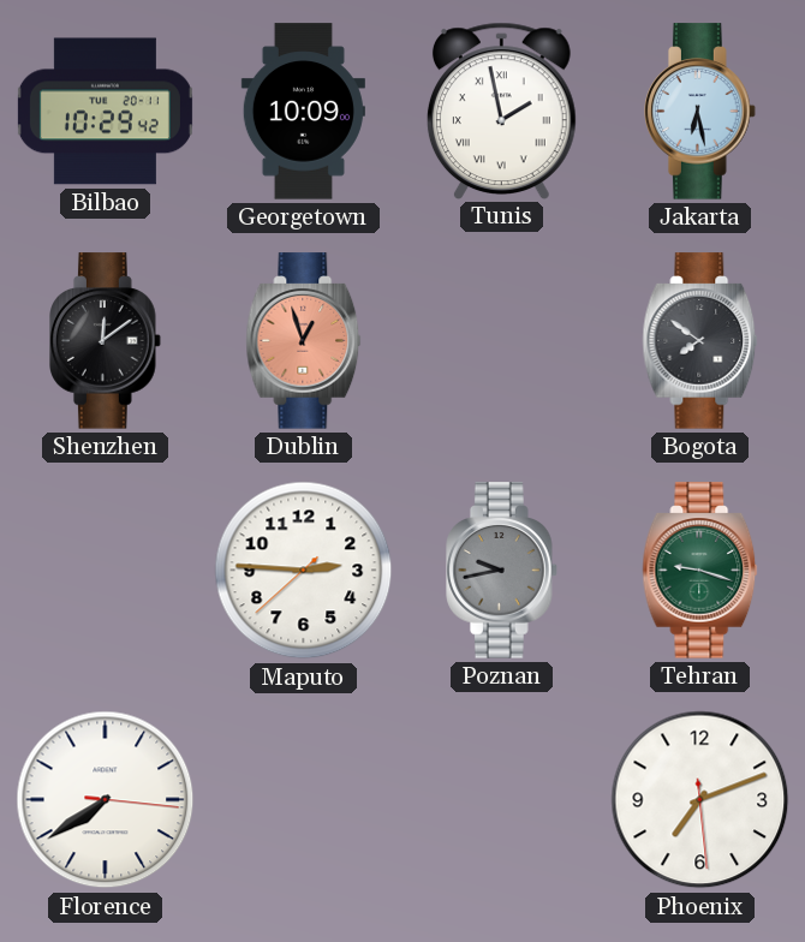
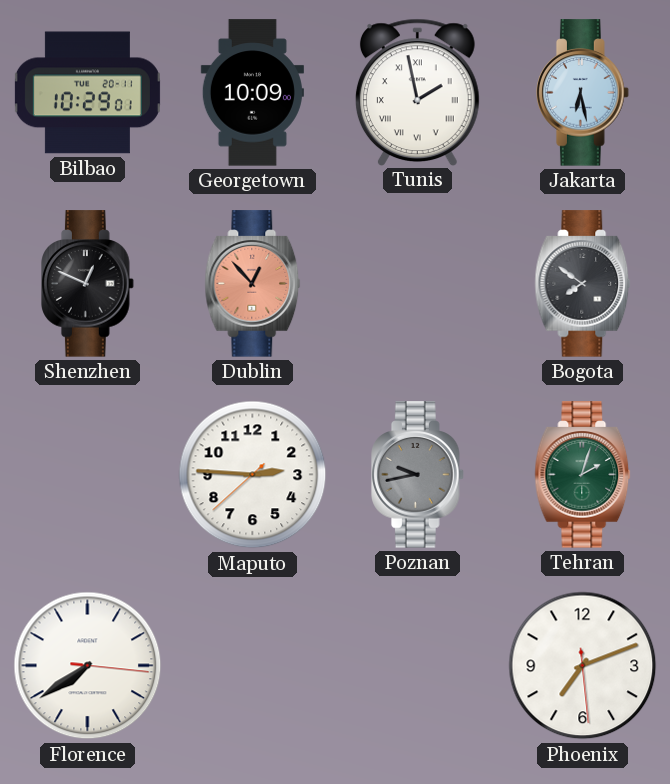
Bilbao: 10:29:42 -> 10:29:01
Shenzhen: 12:09 -> 12:49
Dublin: 12:57 -> 12:53
Tehran: 9:18 -> 2:03
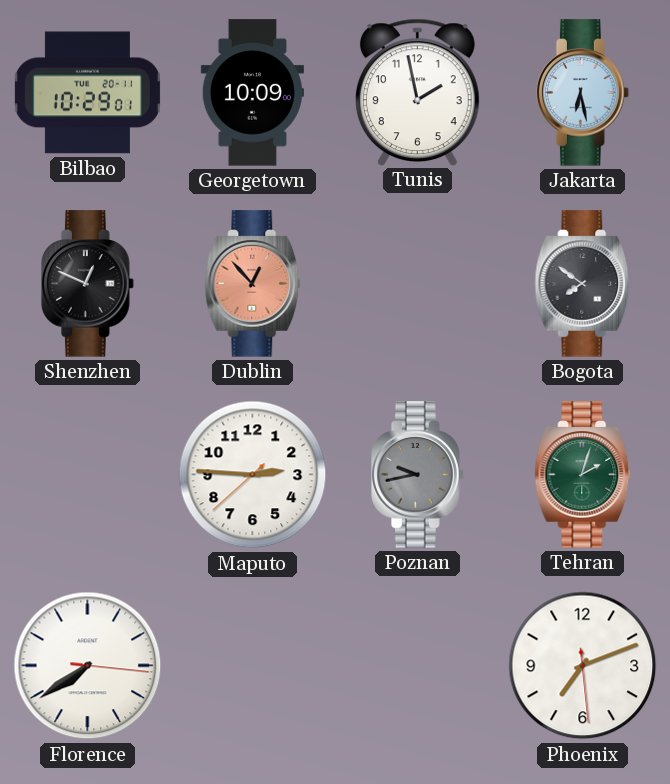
Tunis numerals: Roman -> Arabic
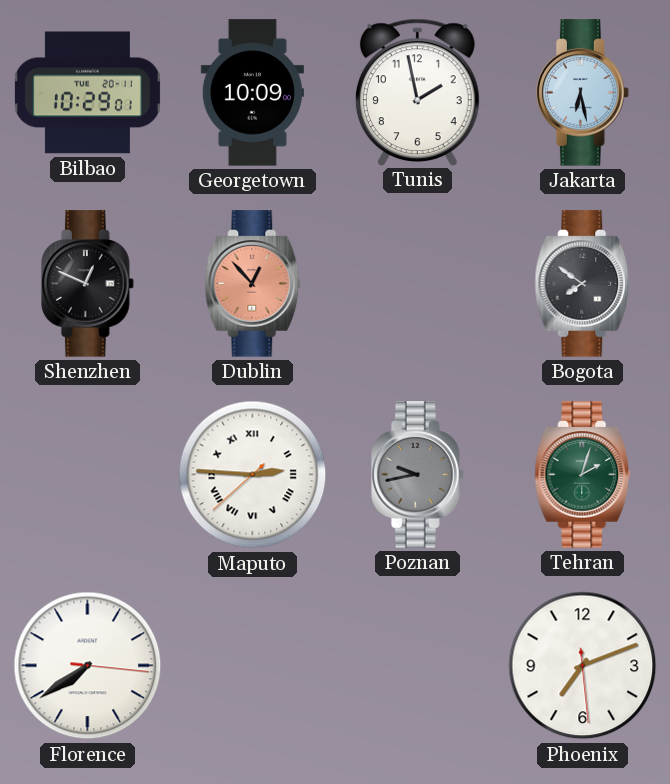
Maputo numerals: Arabic -> Roman
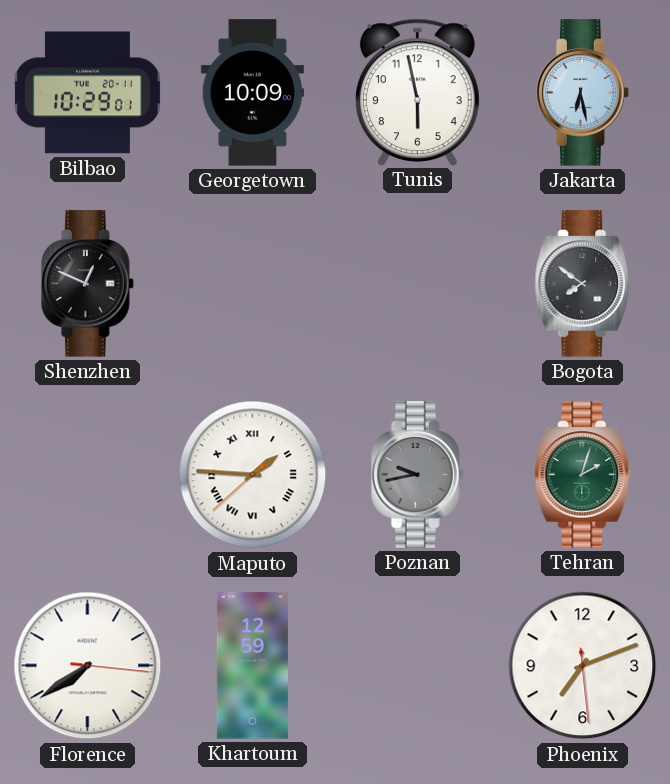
Tunis: 1:58 -> 5:58
Dublin: 12:53 -> none
Maputo: 2:45 -> 1:45
Khartoum: none -> 12:59
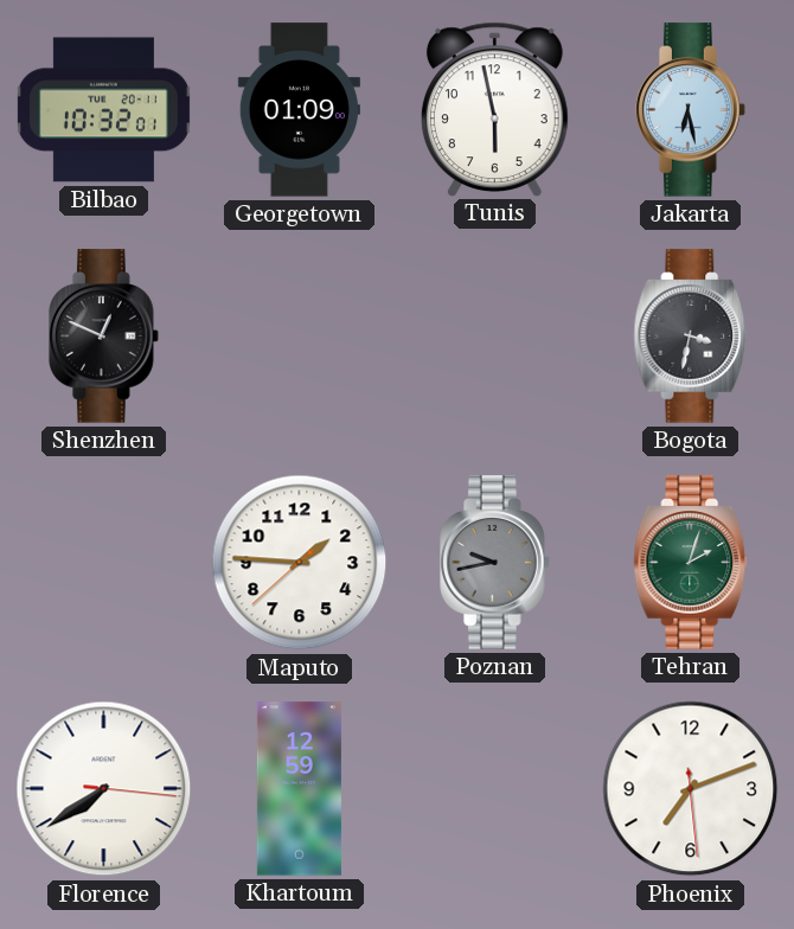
Bilbao: 10:29 -> 10:32
Georgetown: 10:09 -> 01:09
Bogota: 7:51 -> 3:32
Maputo numerals: Roman -> Arabic
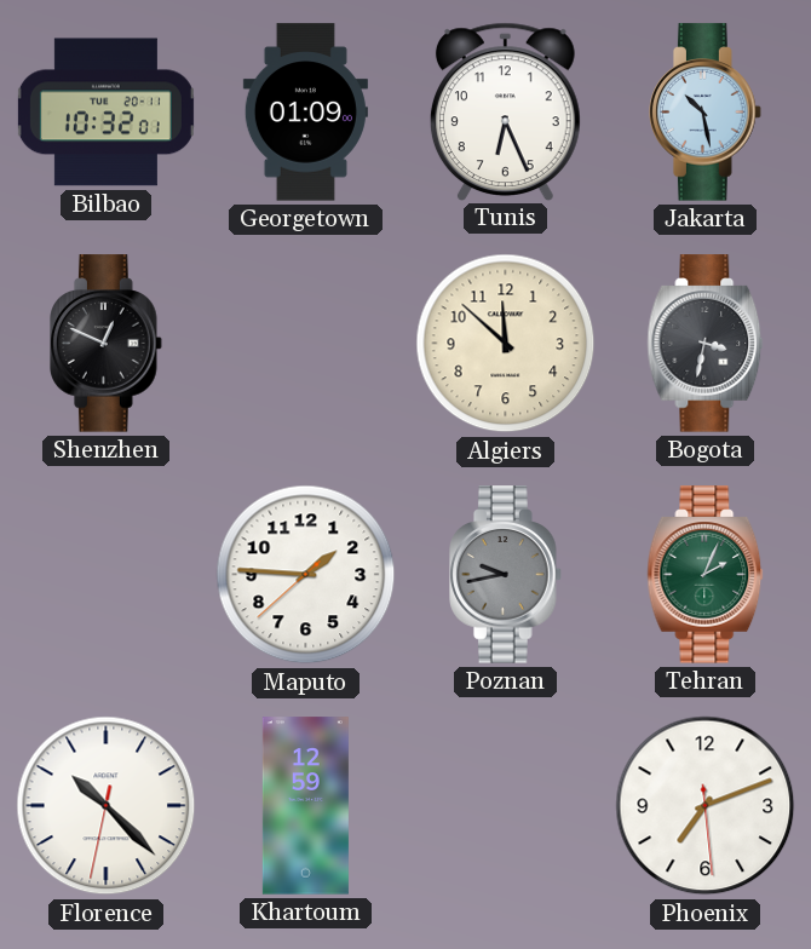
Tunis: 5:58 -> 6:26
Jakarta: 6:28 -> 10:28
Algiers: none -> 11:52
Tehran: 2:03 -> 2:04
Florence: 7:39 -> 10:22
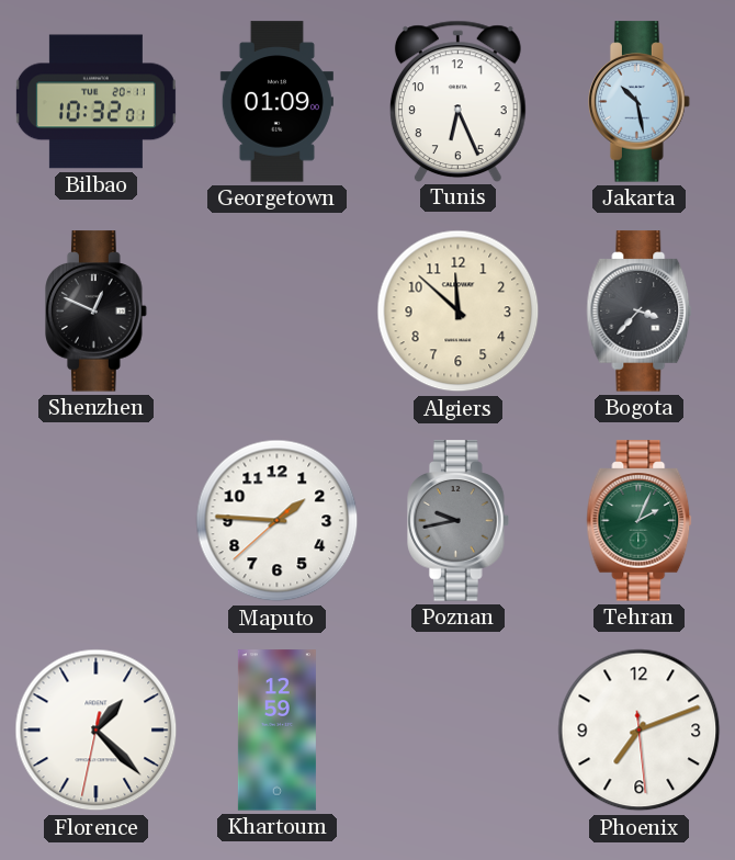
Bogota: 3:32 -> 3:37
Florence: 10:22 -> 1:22
